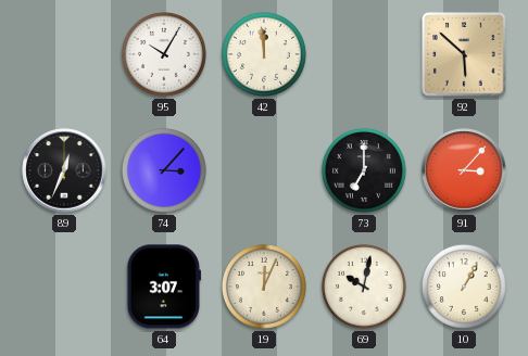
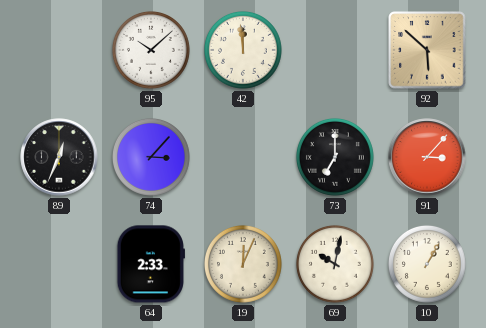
95: 10:05 -> 10:08
64: 3:07 -> 2:33
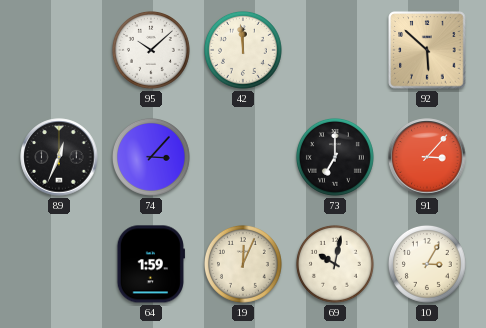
64: 2:33 -> 1:59
10: 1:05 -> 3:05
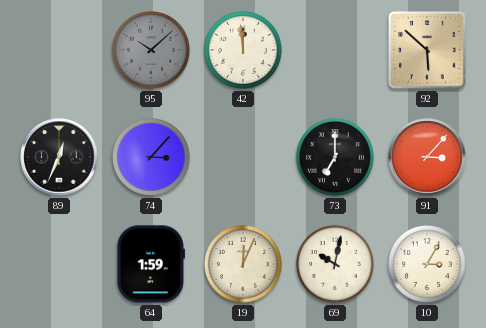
95 dial: white -> grey
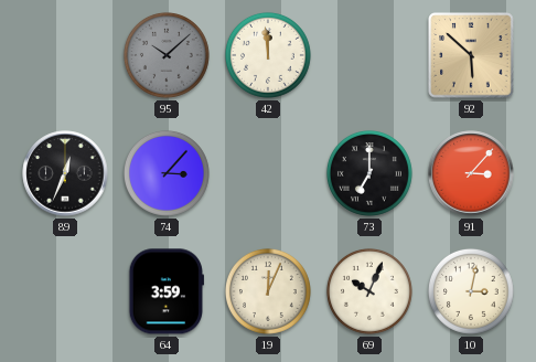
64: 1:59 -> 3:59
69: 10:02 -> 10:04
10: 3:05 -> 3:02
